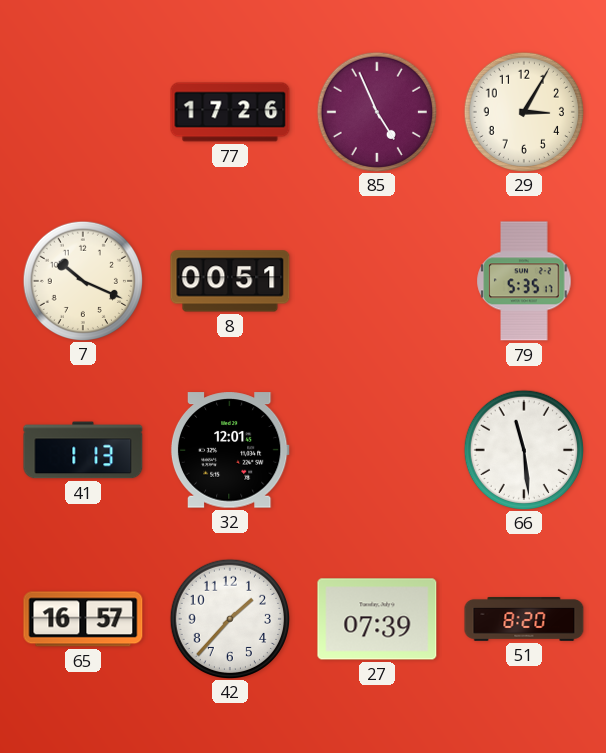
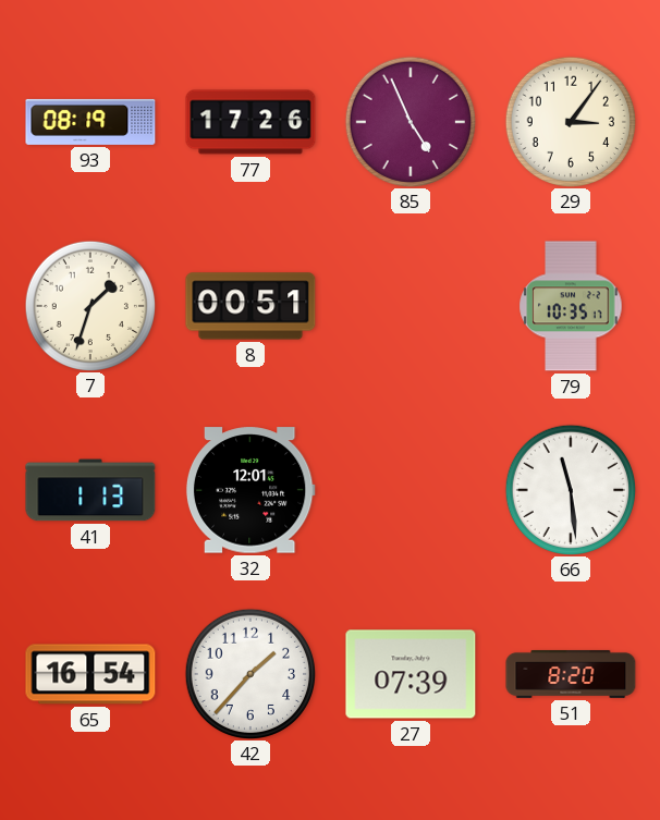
93: none -> 08:19
29: 3:05 -> 3:06
7: 10:19 -> 1:33
79: 5:35 -> 10:35
65: 16:57 -> 16:54
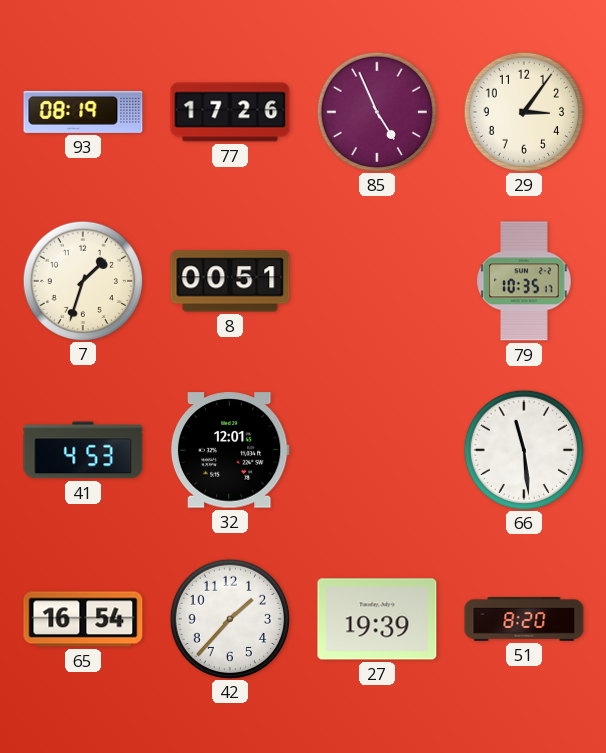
41: 1:13 -> 4:53
27: 07:39 -> 19:39
